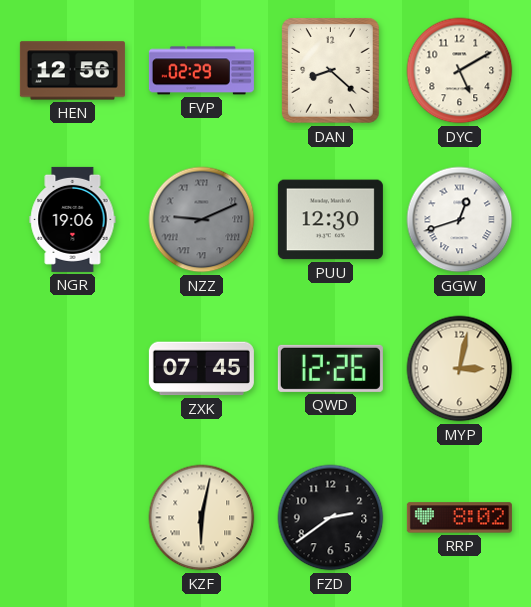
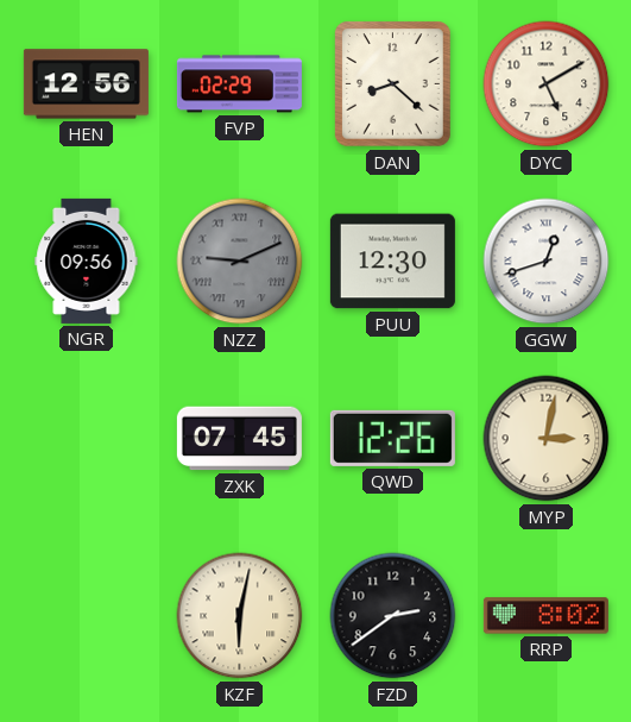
NGR: 19:06 -> 09:56
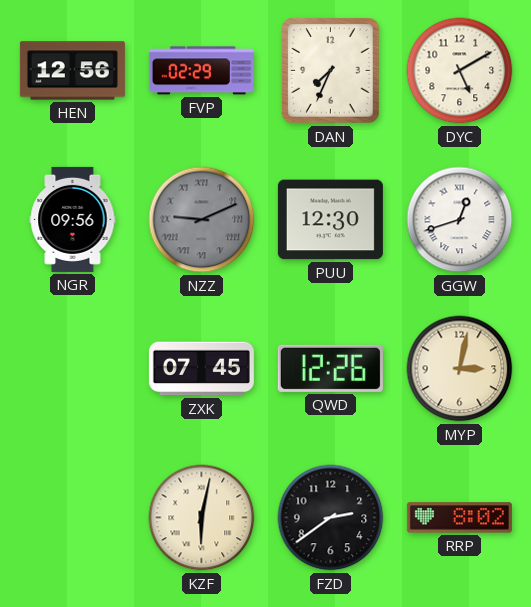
DAN: 8:22 -> 7:34
